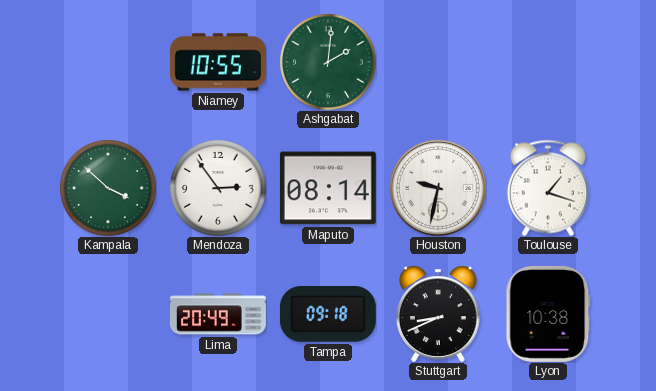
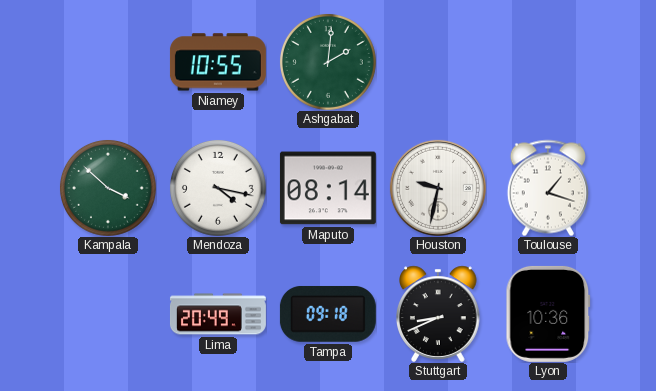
Mendoza: 2:54 -> 4:17
Lyon: 10:38 -> 10:36
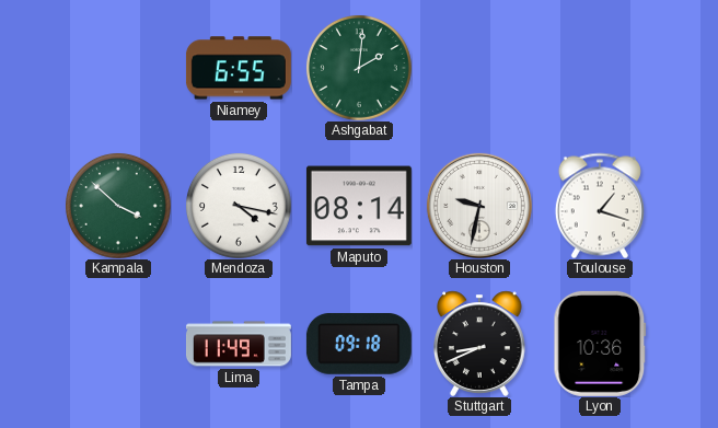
Niamey: 10:55 -> 6:55
Lima: 20:49 -> 11:49
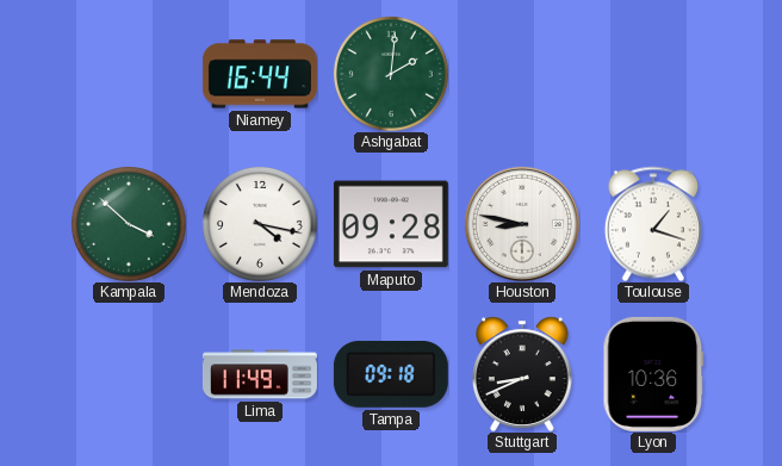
Niamey: 6:55 -> 16:44
Maputo: 08:14 -> 09:28
Houston: 9:32 -> 8:47
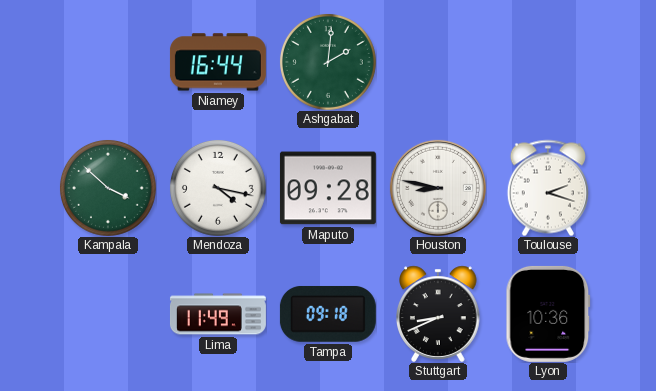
Toulouse: 1:18 -> 2:18
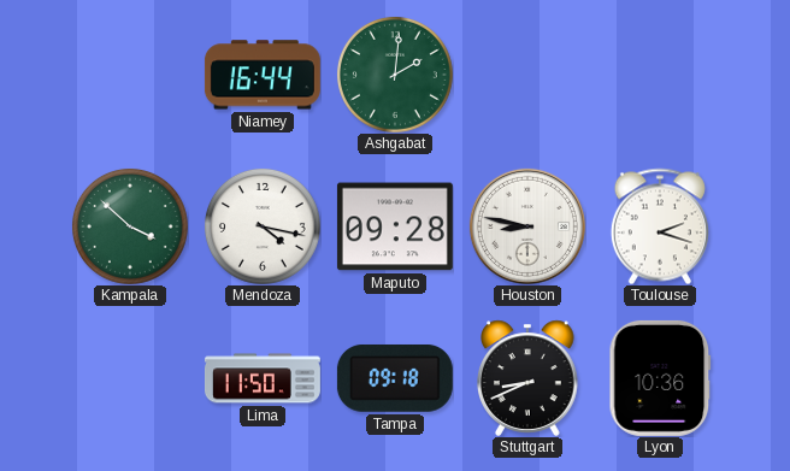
Lima: 11:49 -> 11:50
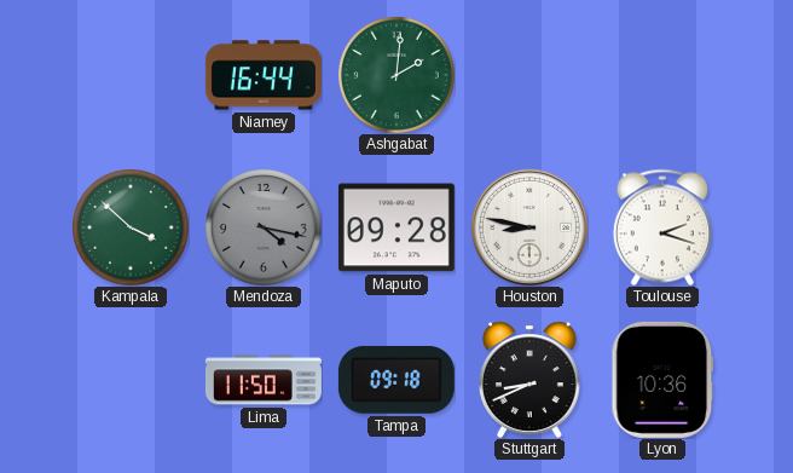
Mendoza dial: white -> grey
